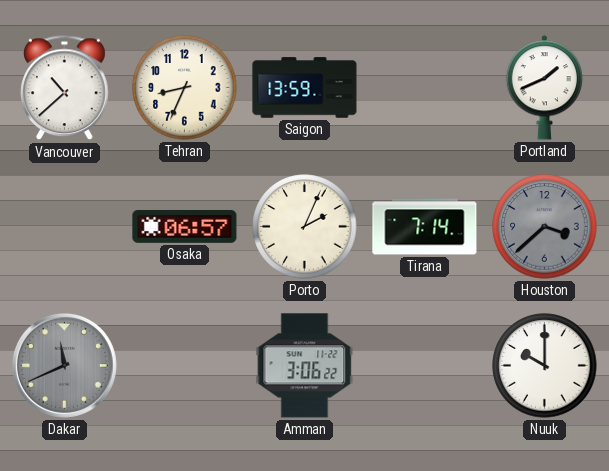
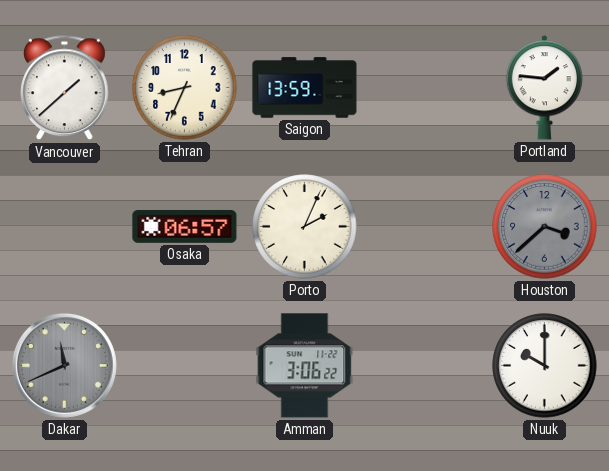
Vancouver: 10:38 -> 1:38
Portland: 1:41 -> 1:46
Tirana: 7:14 -> none
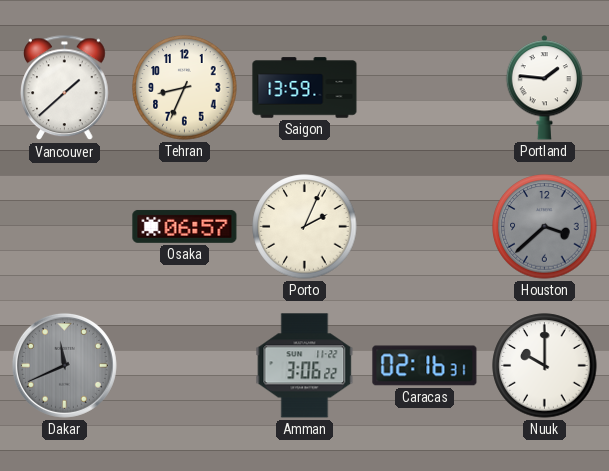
Caracas: none -> 02:16
